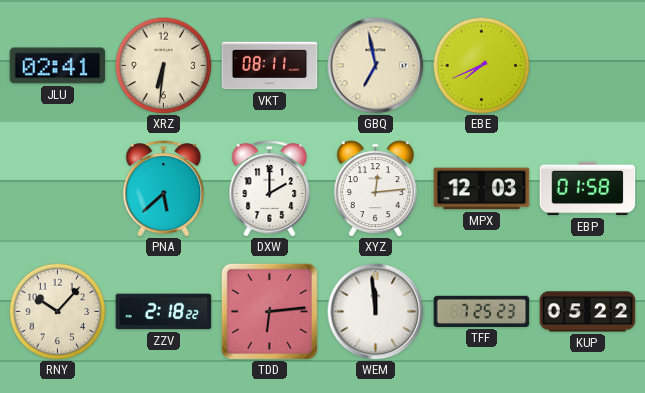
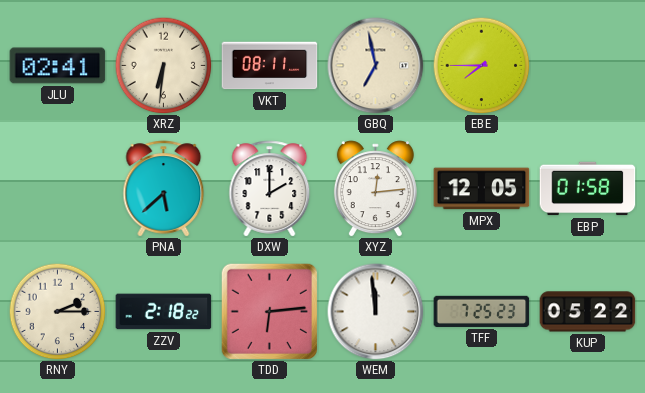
EBE: 7:41 -> 7:45
MPX: 12:03 -> 12:05
RNY: 10:07 -> 2:15
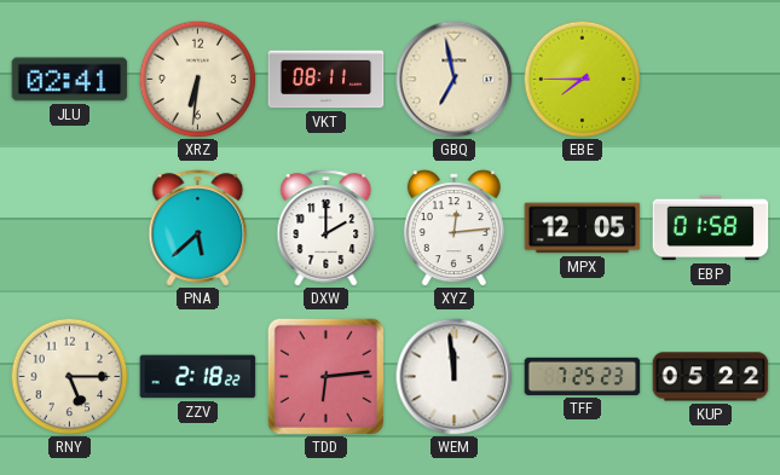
RNY: 2:15 -> 5:15
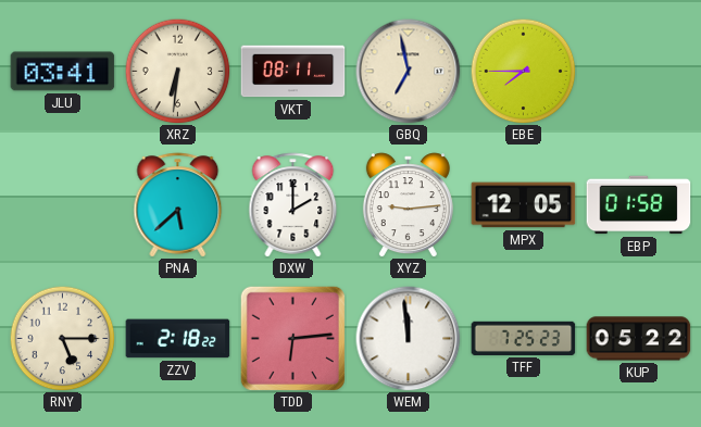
JLU: 02:41 -> 03:41
XYZ: 12:14 -> 9:14
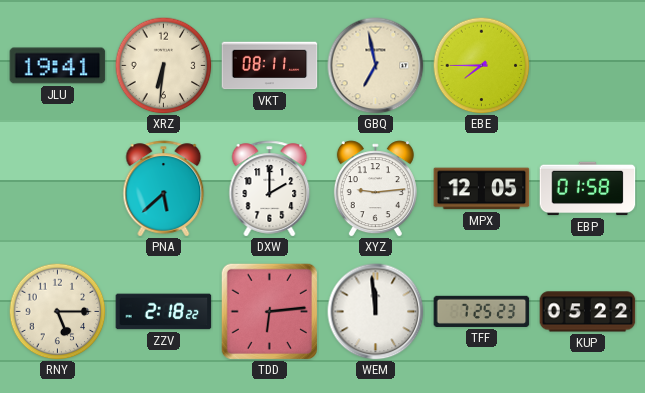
JLU: 03:41 -> 19:41
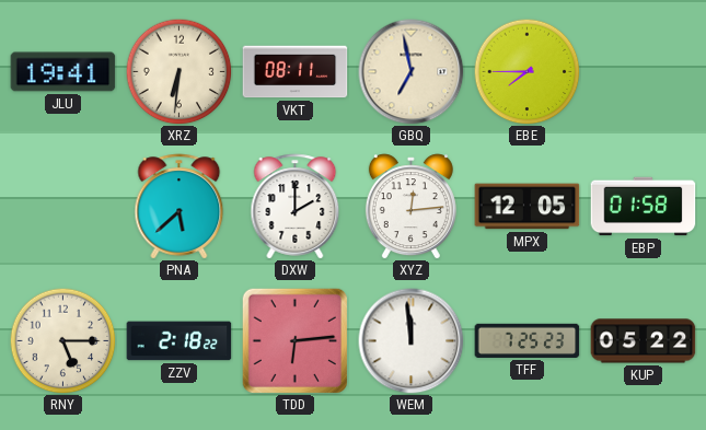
XYZ: 9:14 -> 12:14
